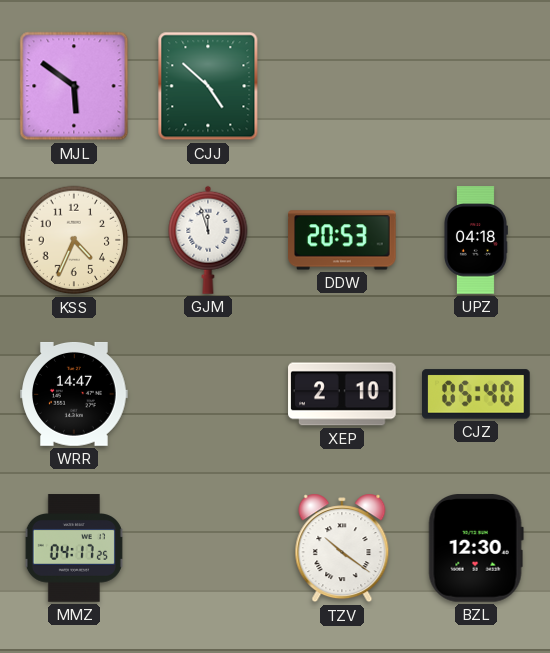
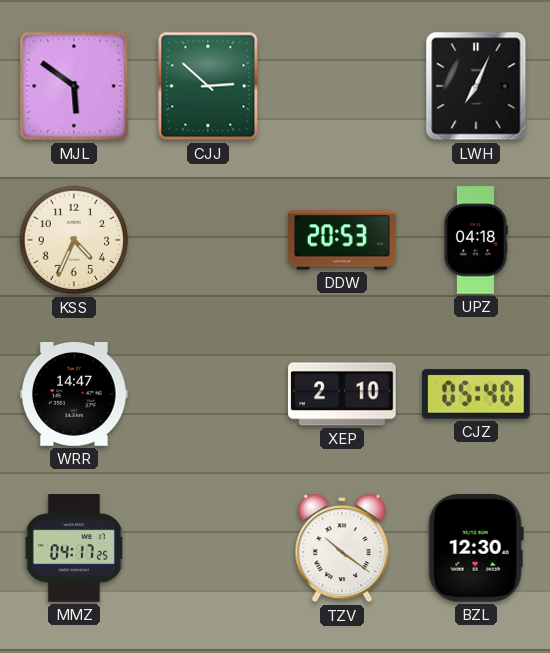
CJJ: 4:52 -> 2:52
LWH: none -> 7:04
GJM: 11:57 -> none
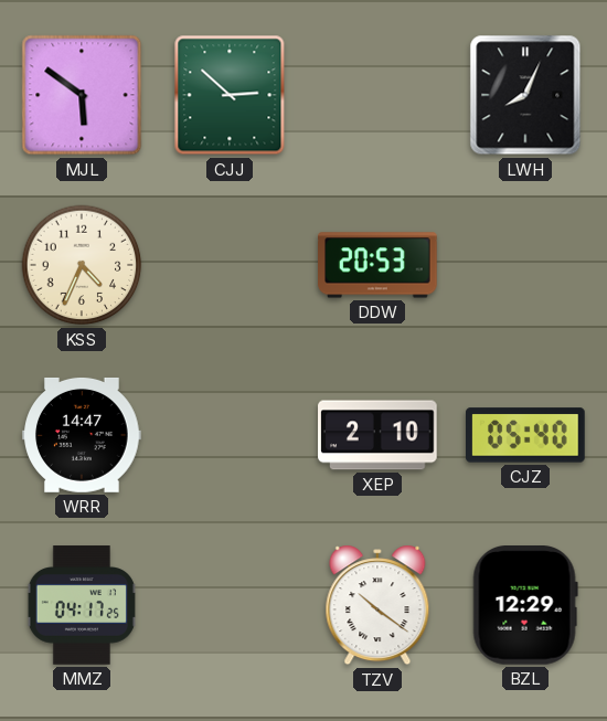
LWH: 7:04 -> 8:04
UPZ: 04:18 -> none
BZL: 12:30 -> 12:29
